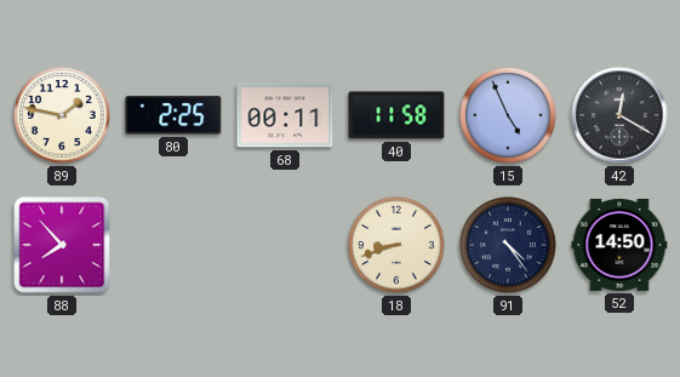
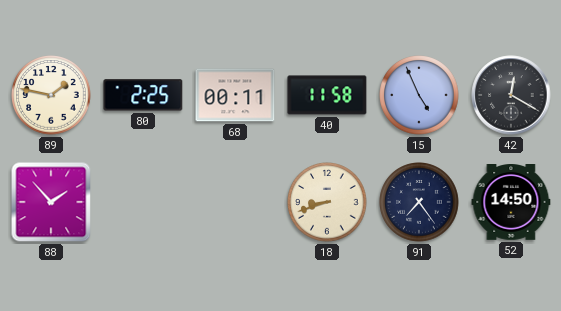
88: 7:53 -> 1:53
91: 4:24 -> 7:24
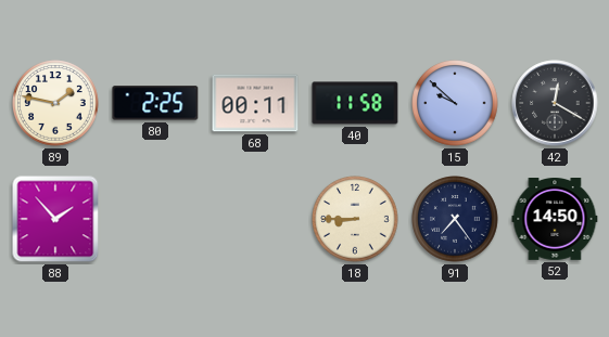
15: 4:56 -> 9:52
18: 8:42 -> 8:45
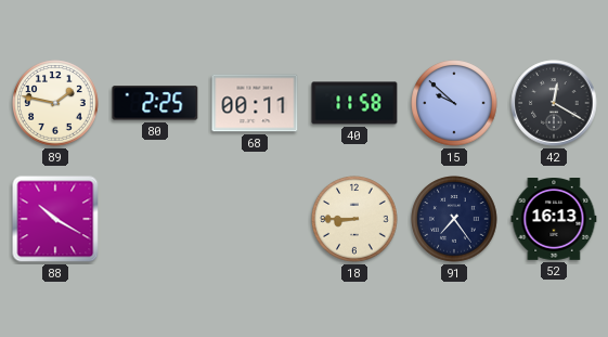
88: 1:53 -> 10:20
52: 14:50 -> 16:13
